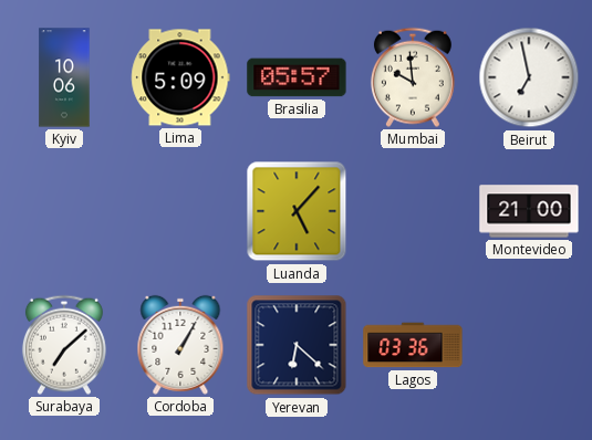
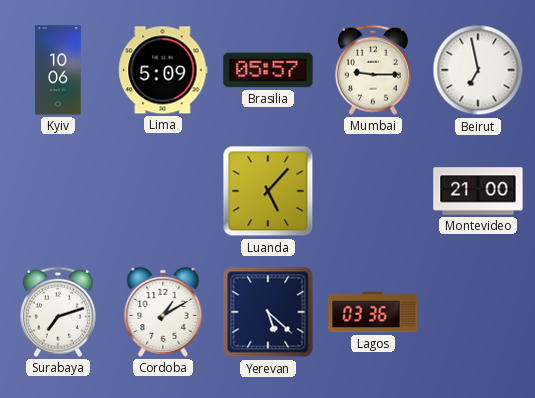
Mumbai: 9:59 -> 9:15
Surabaya: 7:08 -> 7:12
Cordoba: 1:05 -> 1:10
Yerevan: 6:22 -> 5:22
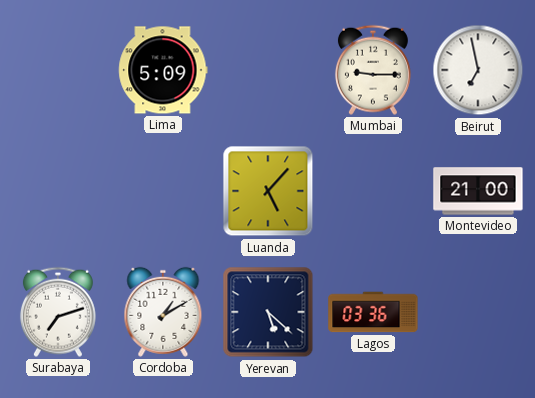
Kyiv: 10:06 -> none
Brasilia: 05:57 -> none
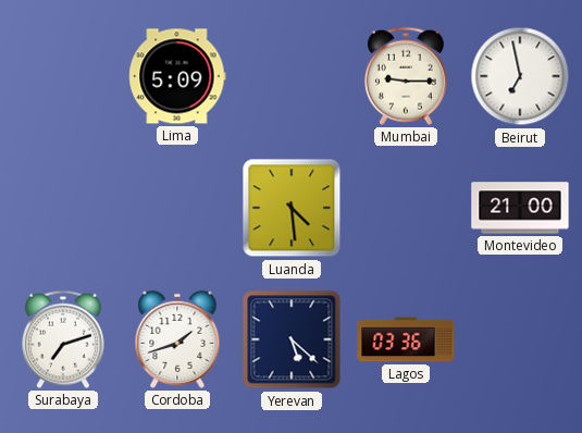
Luanda: 5:07 -> 4:29
Cordoba: 1:10 -> 1:42
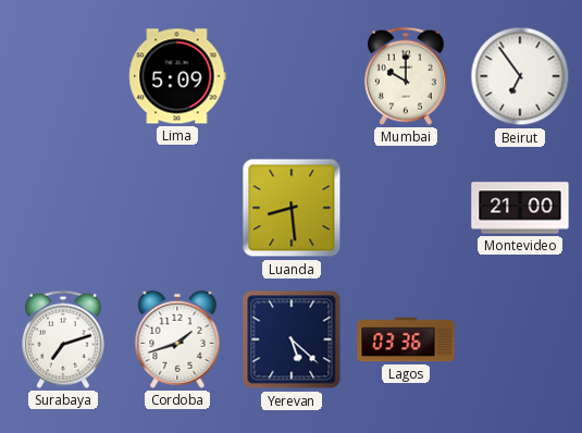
Mumbai: 9:15 -> 10:00
Beirut: 6:58 -> 6:54
Luanda: 4:29 -> 8:29
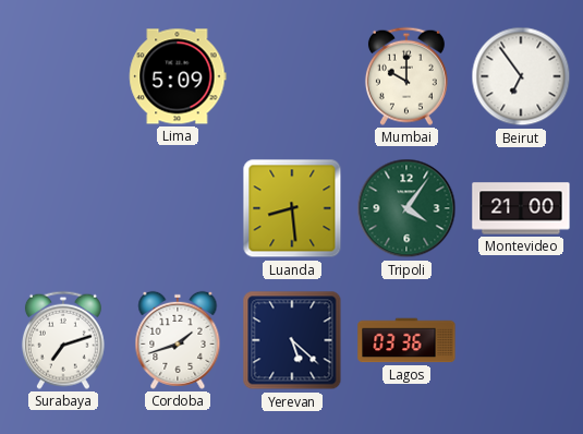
Tripoli: none -> 4:06
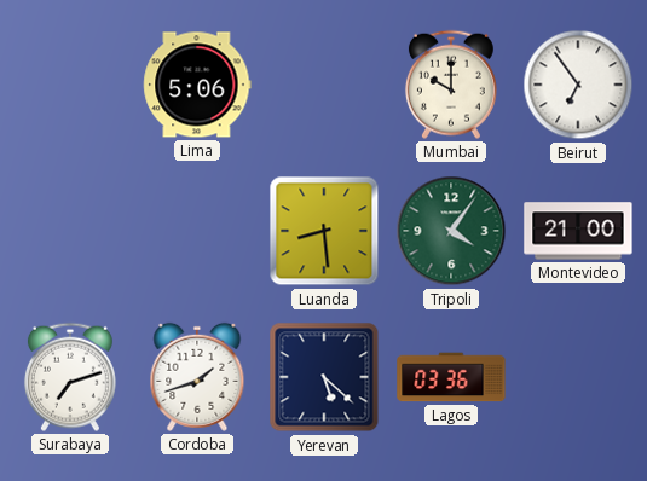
Lima: 5:09 -> 5:06
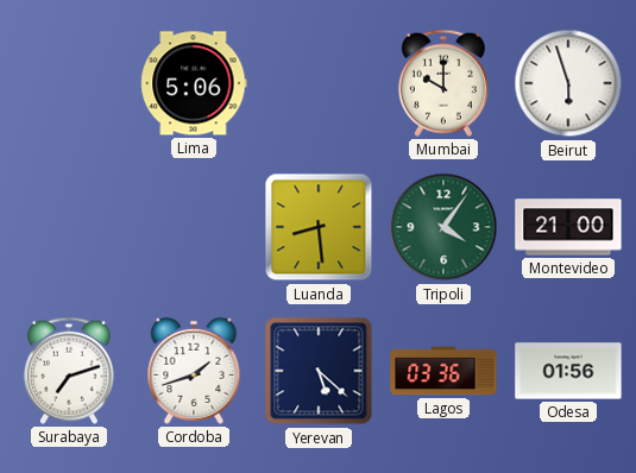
Beirut: 6:54 -> 5:57
Odesa: none -> 01:56
